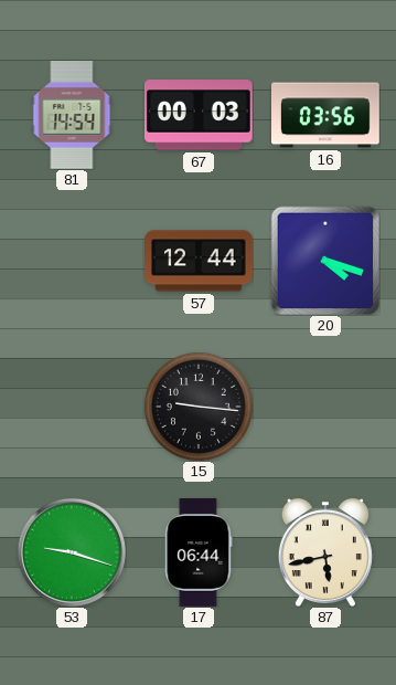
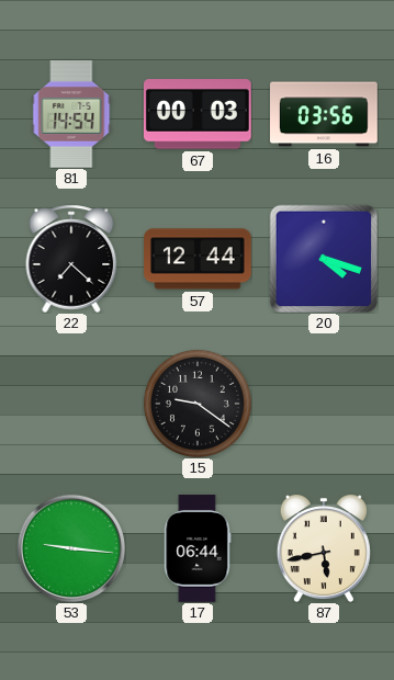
22: none -> 7:22
15: 9:16 -> 9:21
53: 9:18 -> 9:16
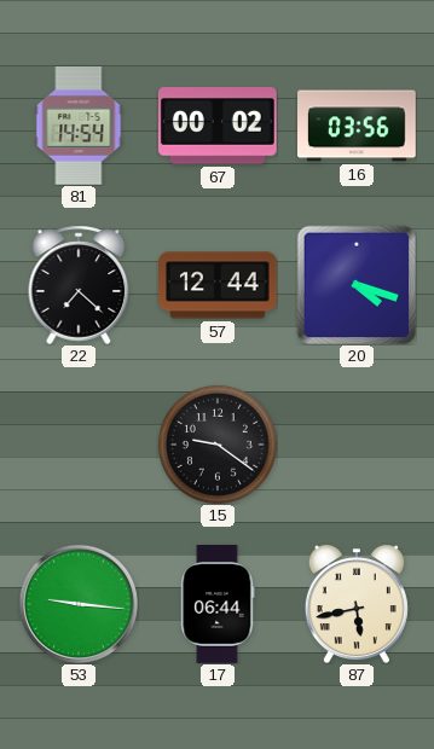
67: 00:03 -> 00:02
